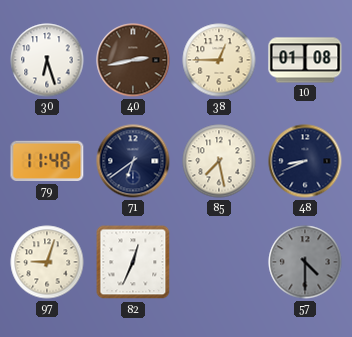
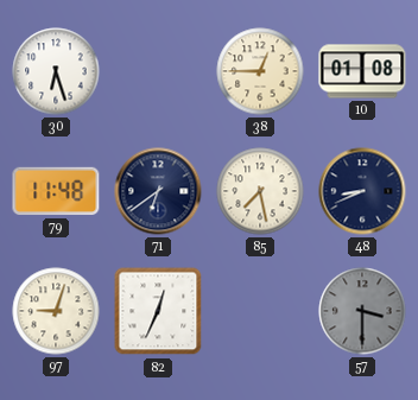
40: 2:43 -> none
57: 4:30 -> 3:30
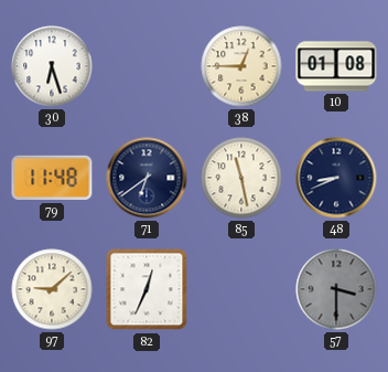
85: 7:28 -> 11:28
97: 9:03 -> 9:08
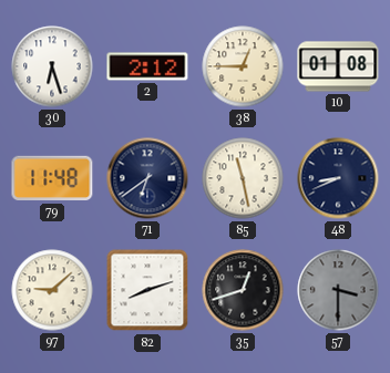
2: none -> 2:12
82: 12:34 -> 8:12
35: none -> 12:42
